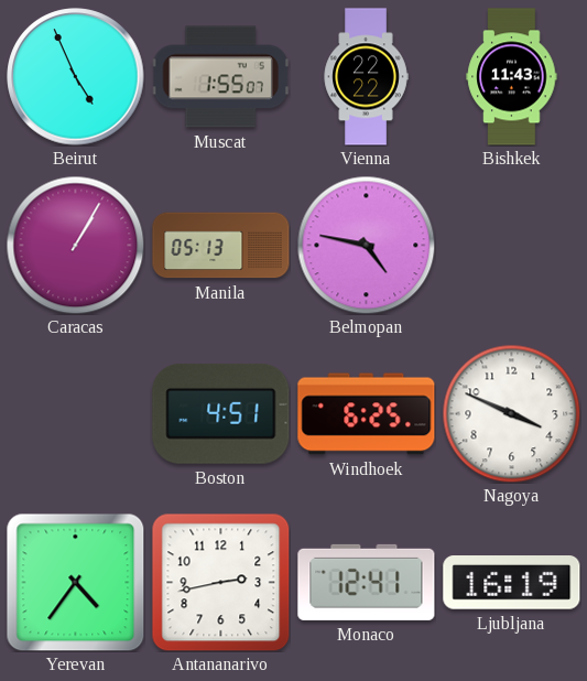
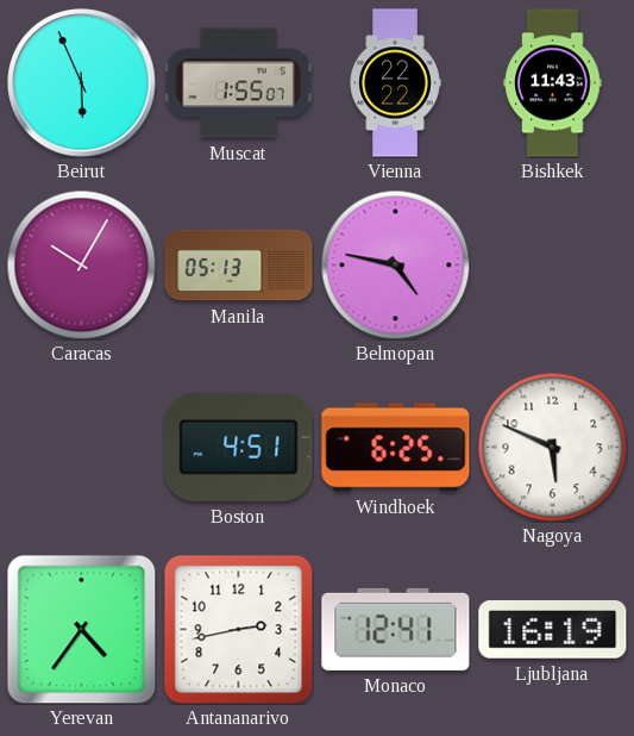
Beirut: 4:56 -> 5:56
Caracas: 1:05 -> 10:05
Nagoya: 3:49 -> 5:49
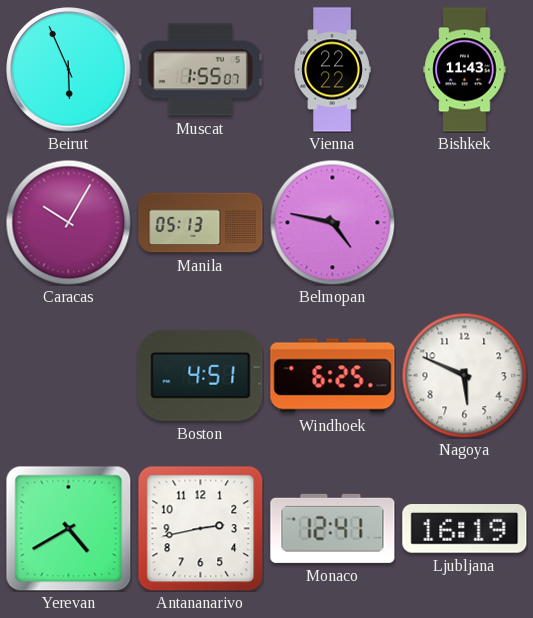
Yerevan: 4:36 -> 4:40
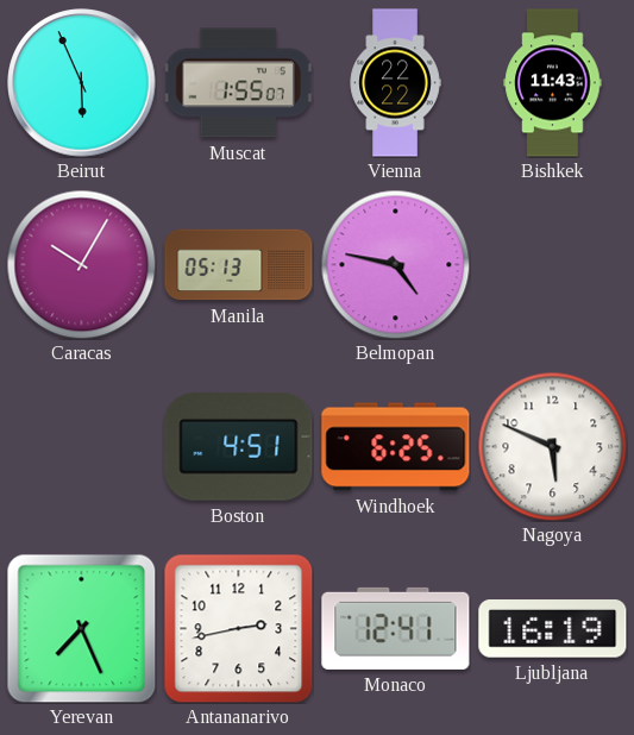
Yerevan: 4:40 -> 7:26
